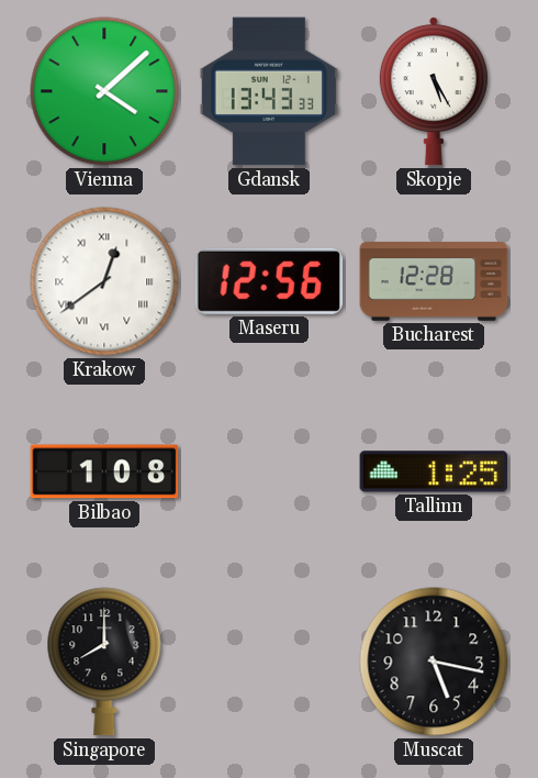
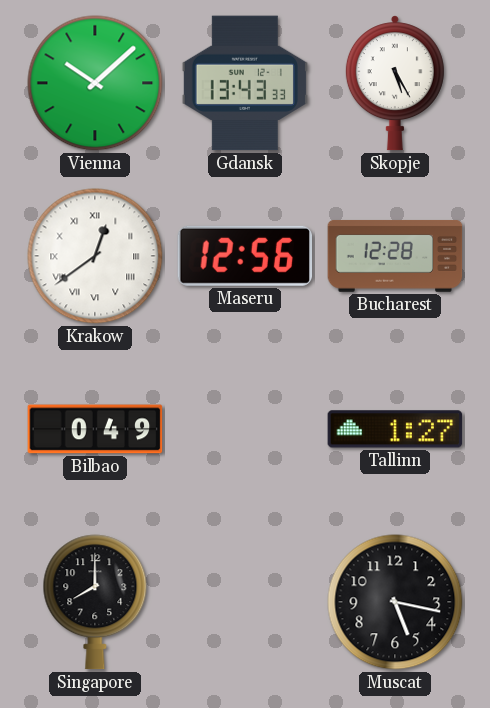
Vienna: 4:08 -> 10:08
Bilbao: 1:08 -> 0:49
Tallinn: 1:25 -> 1:27
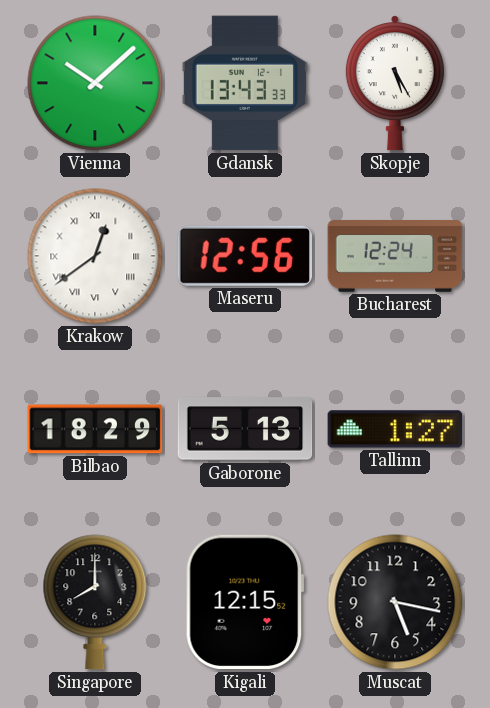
Bucharest: 12:28 -> 12:24
Bilbao: 0:49 -> 18:29
Gaborone: none -> 5:13
Kigali: none -> 12:15
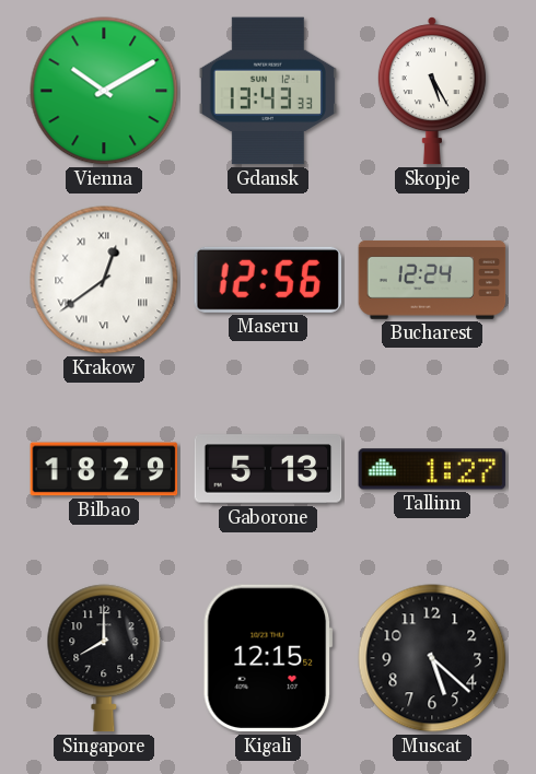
Vienna: 10:08 -> 10:10
Muscat: 5:17 -> 5:22
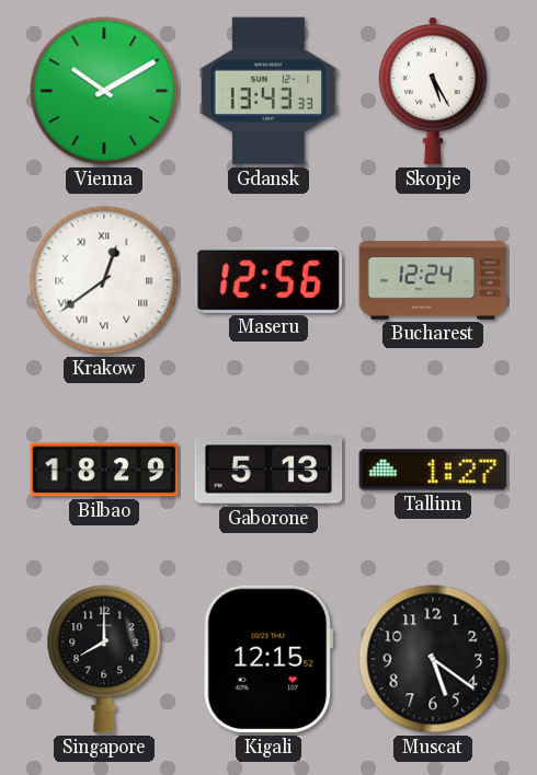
Muscat: 5:22 -> 5:21
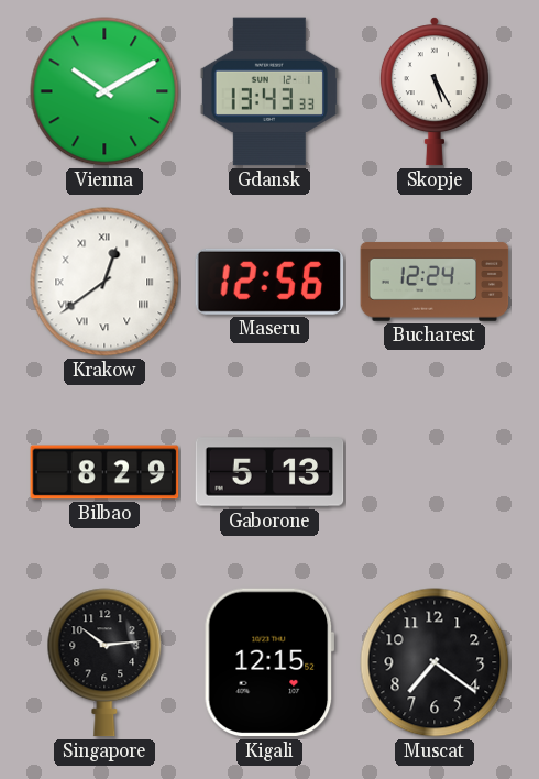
Bilbao: 18:29 -> 8:29
Tallinn: 1:27 -> none
Singapore: 8:00 -> 10:14
Muscat: 5:21 -> 7:21
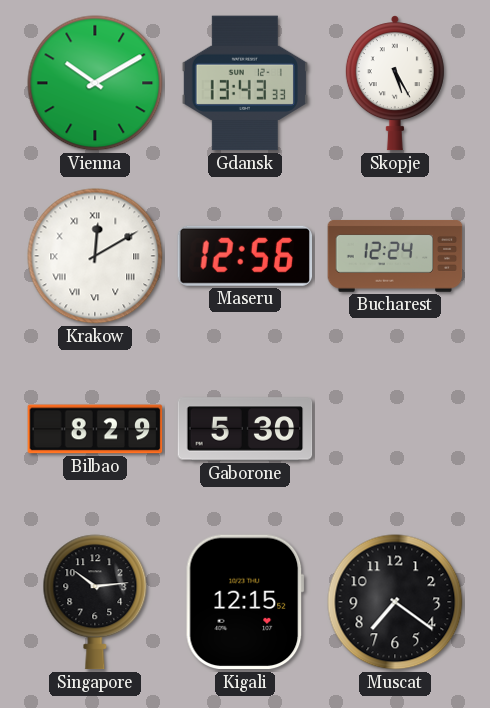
Krakow: 12:39 -> 12:10
Gaborone: 5:13 -> 5:30
